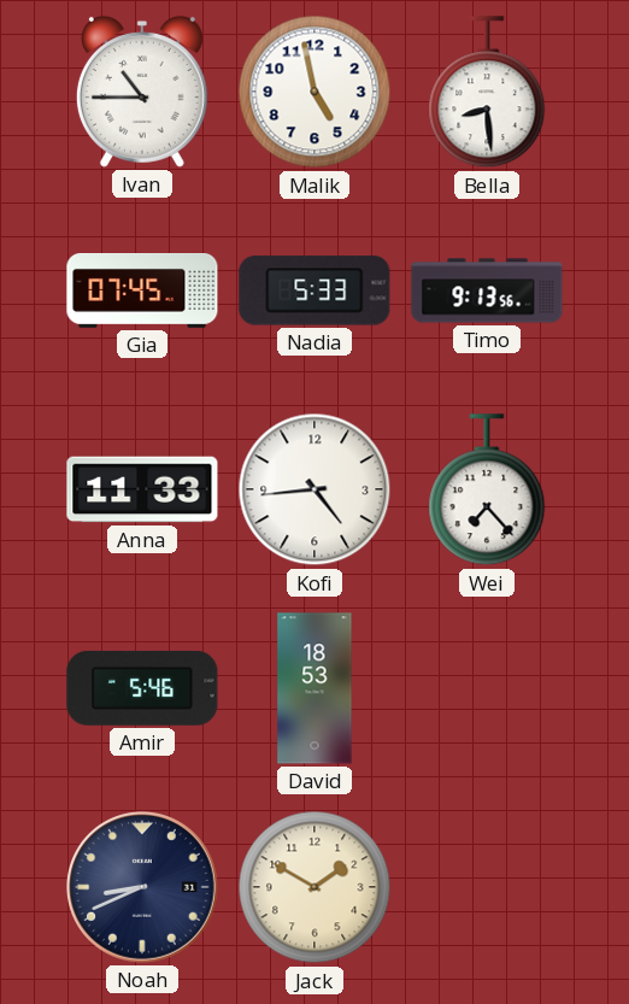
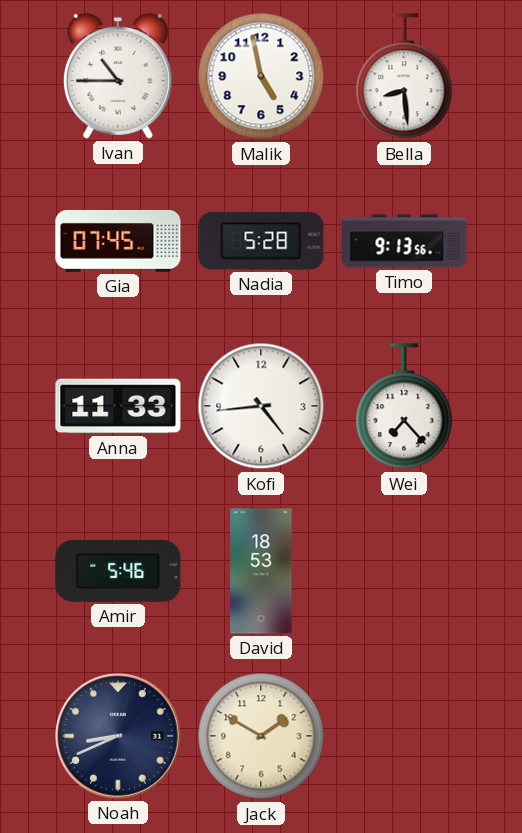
Nadia: 5:33 -> 5:28
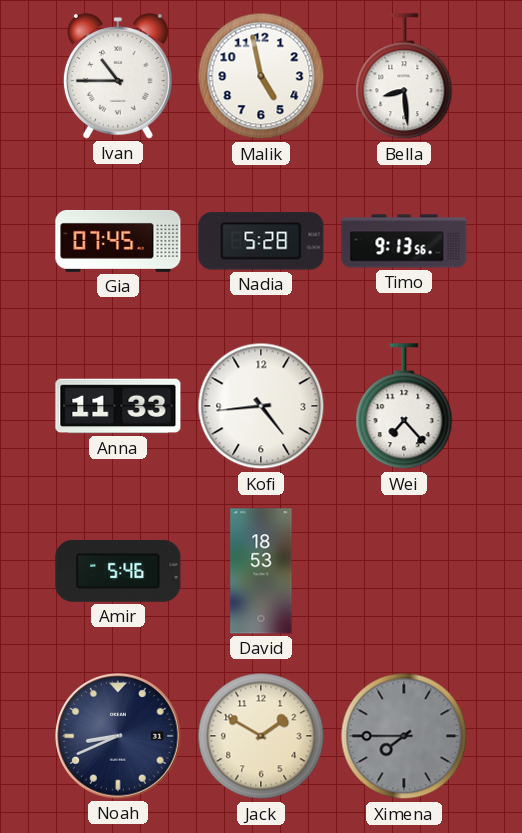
Ximena: none -> 7:45
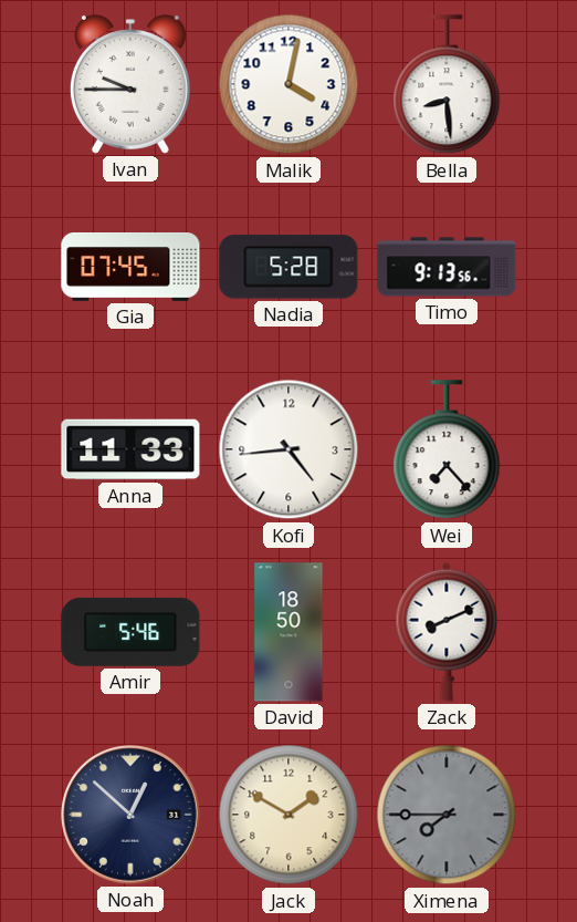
Ivan: 10:45 -> 9:45
Malik: 4:58 -> 4:02
David: 18:53 -> 18:50
Zack: none -> 8:11
Noah: 8:41 -> 12:52
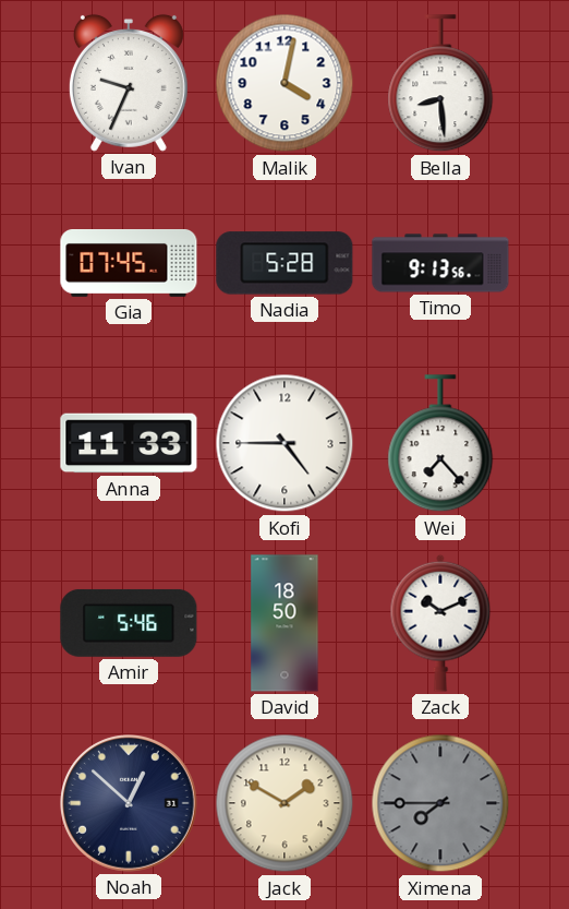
Ivan: 9:45 -> 9:34
Kofi: 4:44 -> 4:45
Zack: 8:11 -> 10:11
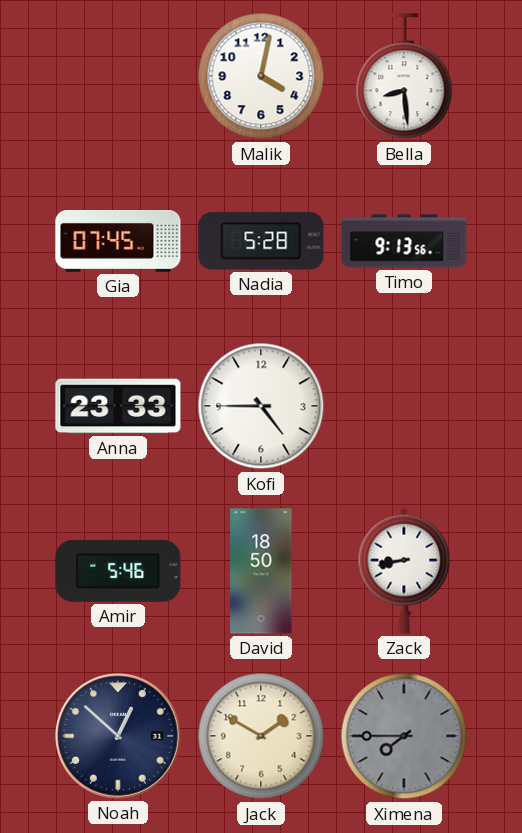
Ivan: 9:34 -> none
Anna: 11:33 -> 23:33
Wei: 7:23 -> none
Zack: 10:11 -> 8:43
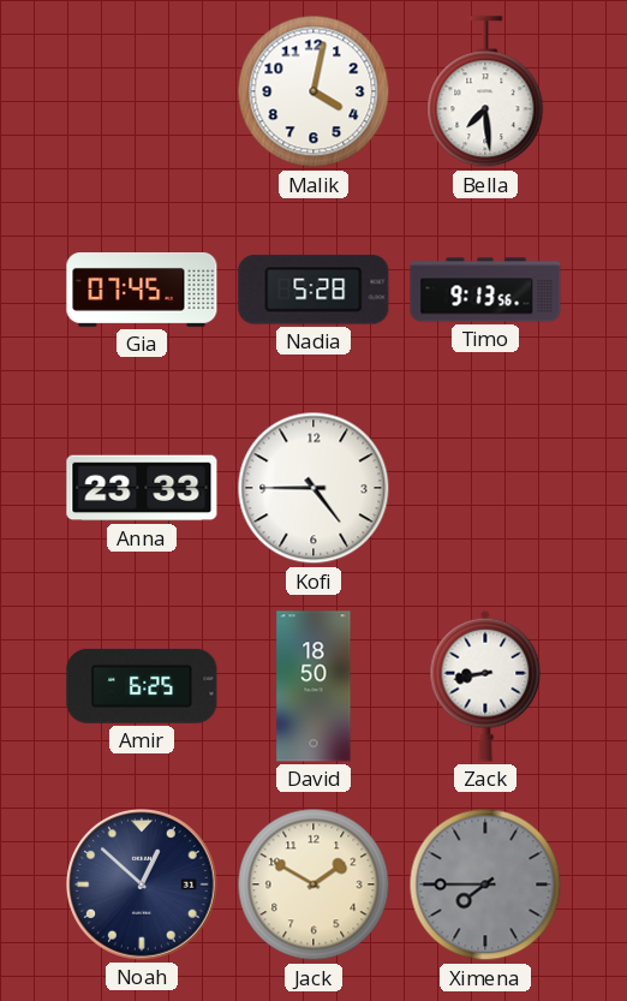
Bella: 8:29 -> 7:29
Amir: 5:46 -> 6:25
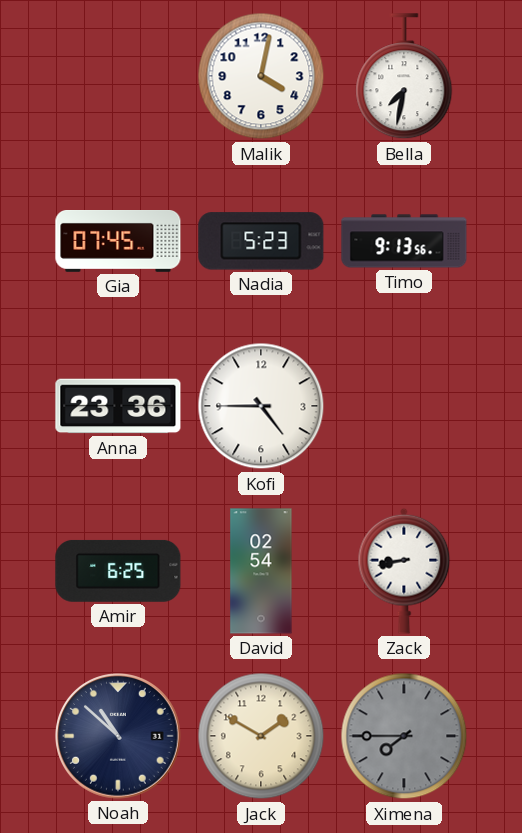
Bella: 7:29 -> 7:32
Nadia: 5:28 -> 5:23
Anna: 23:33 -> 23:36
David: 18:50 -> 02:54
Noah: 12:52 -> 10:52
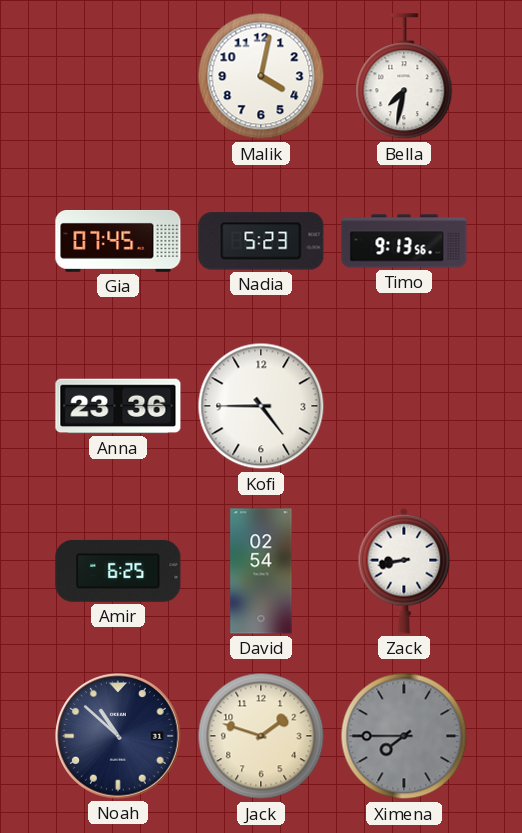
Jack: 1:50 -> 1:48
